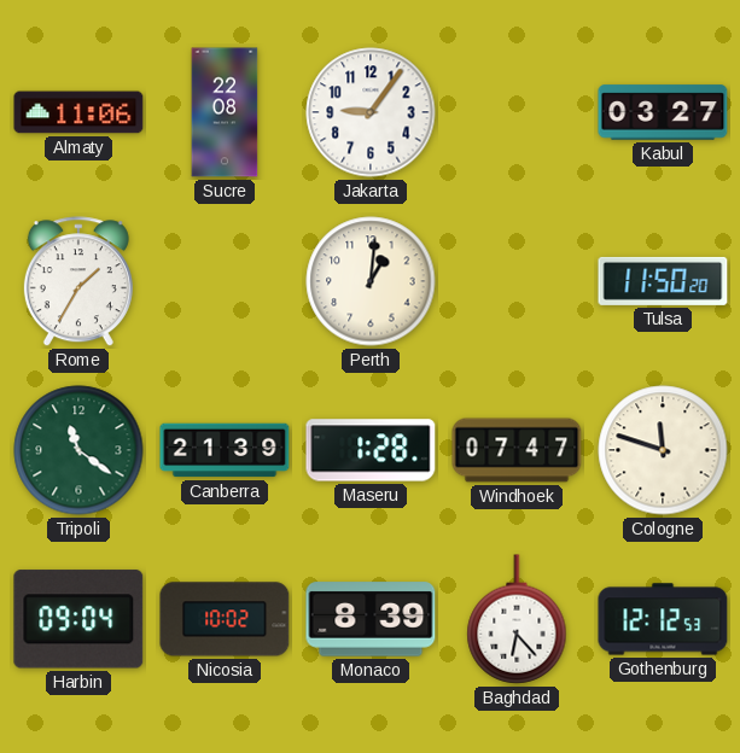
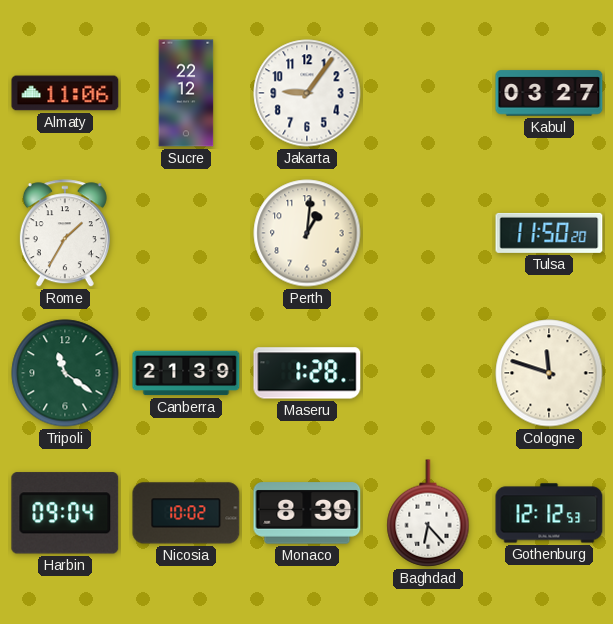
Sucre: 22:08 -> 22:12
Windhoek: 07:47 -> none
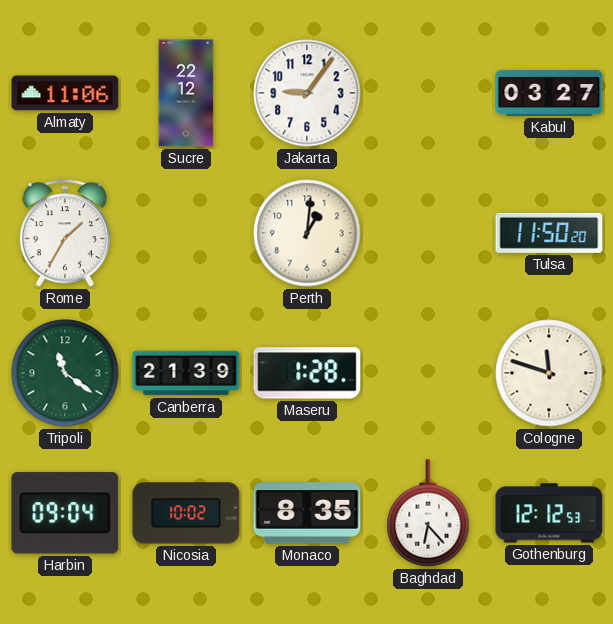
Monaco: 8:39 -> 8:35
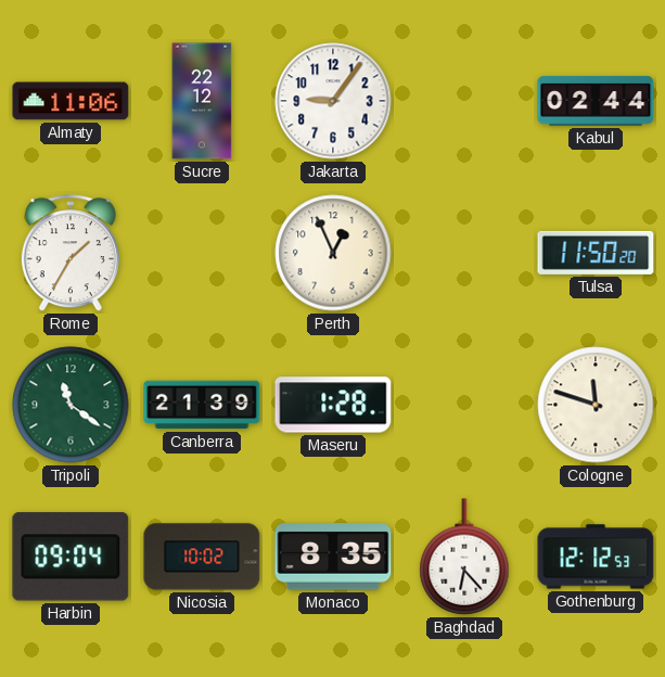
Kabul: 03:27 -> 02:44
Perth: 1:01 -> 12:56
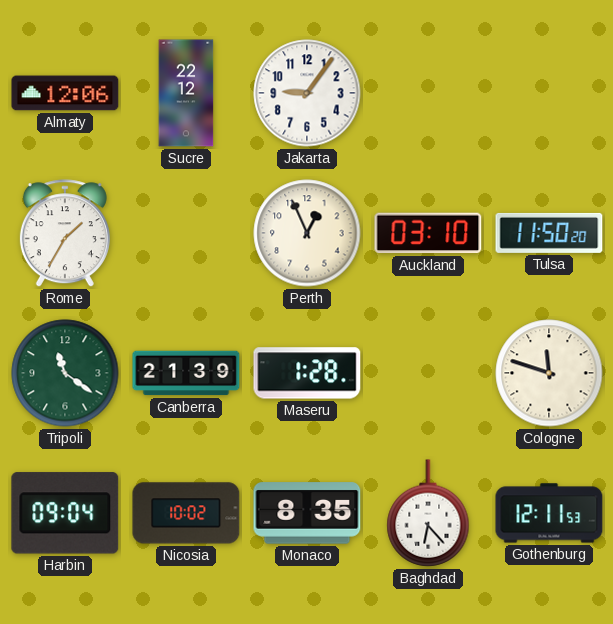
Almaty: 11:06 -> 12:06
Kabul: 02:44 -> none
Auckland: none -> 03:10
Gothenburg: 12:12 -> 12:11
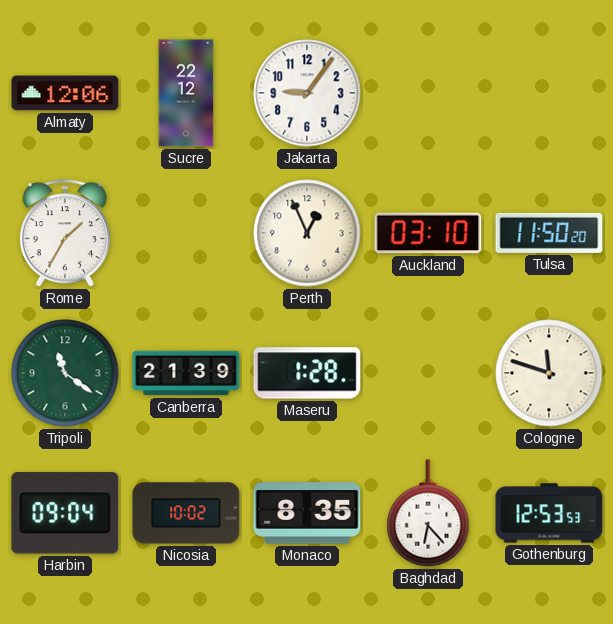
Gothenburg: 12:11 -> 12:53
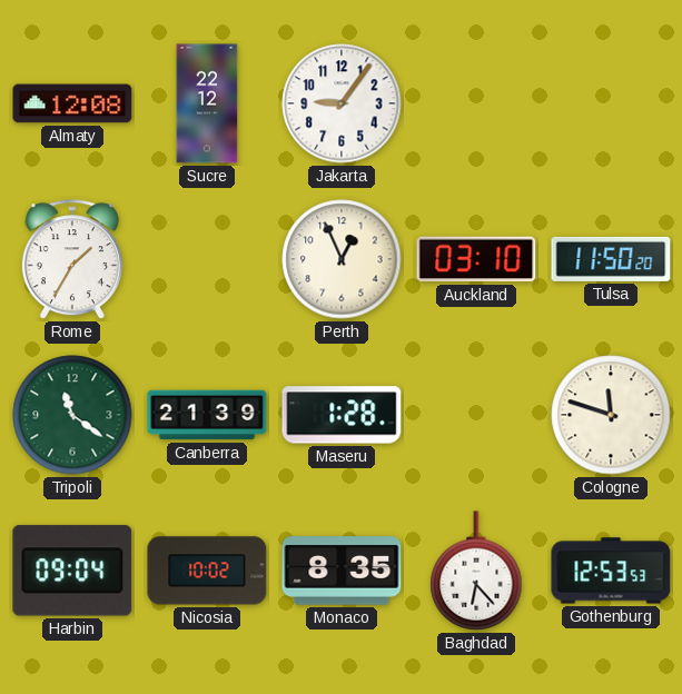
Almaty: 12:06 -> 12:08
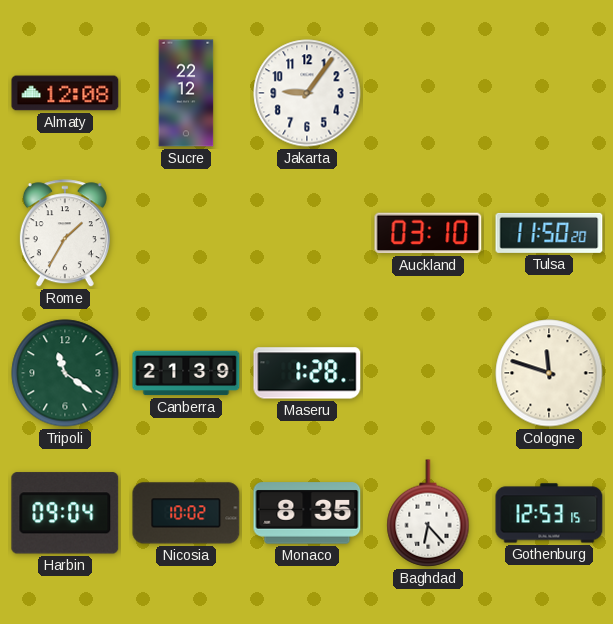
Perth: 12:56 -> none
Gothenburg: 12:53:53 -> 12:53:15
